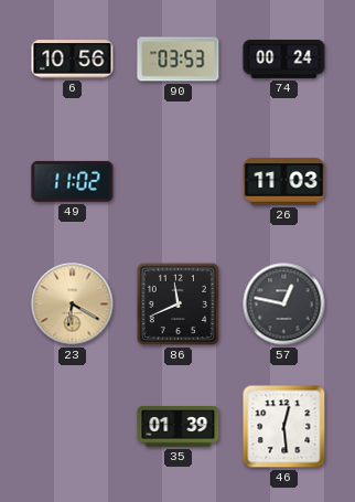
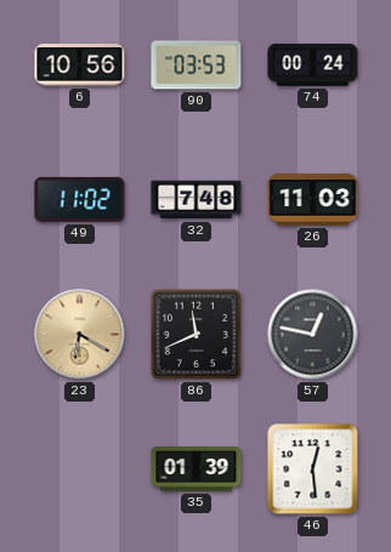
32: none -> 7:48
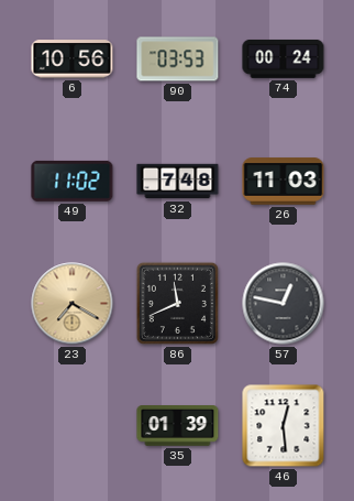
23: 6:20 -> 7:20
